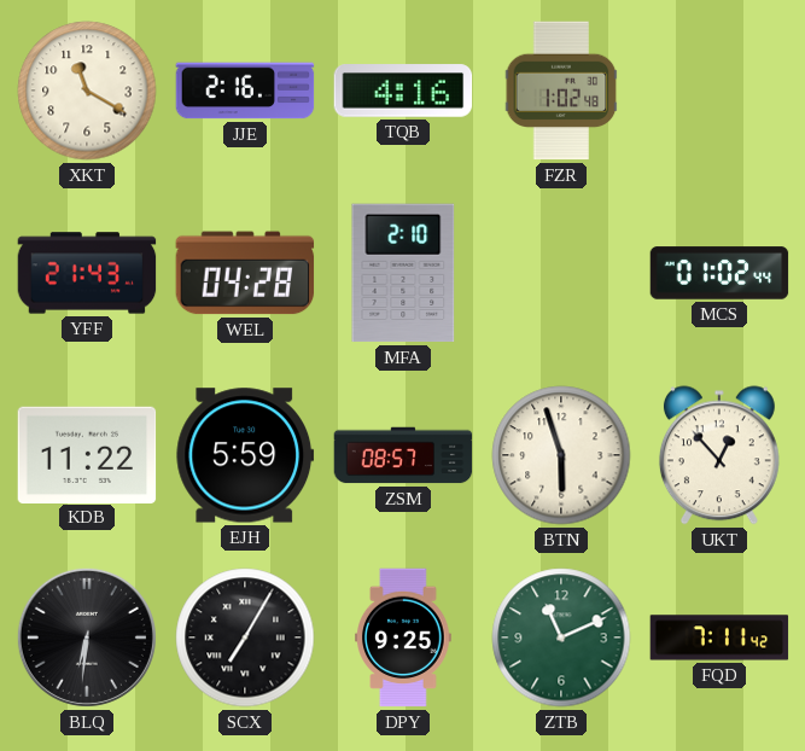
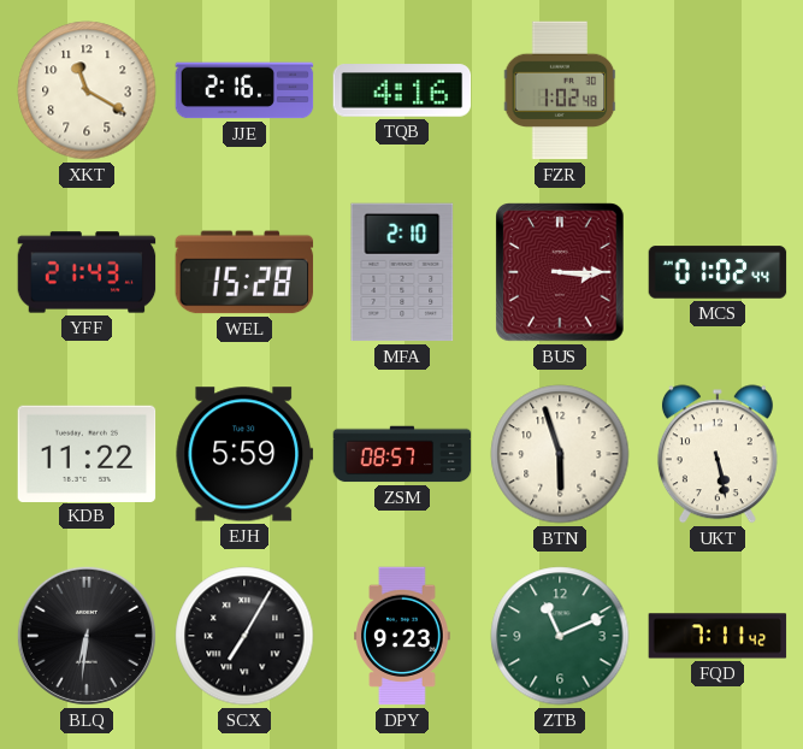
WEL: 04:28 -> 15:28
BUS: none -> 3:15
UKT: 12:53 -> 5:28
DPY: 9:25 -> 9:23
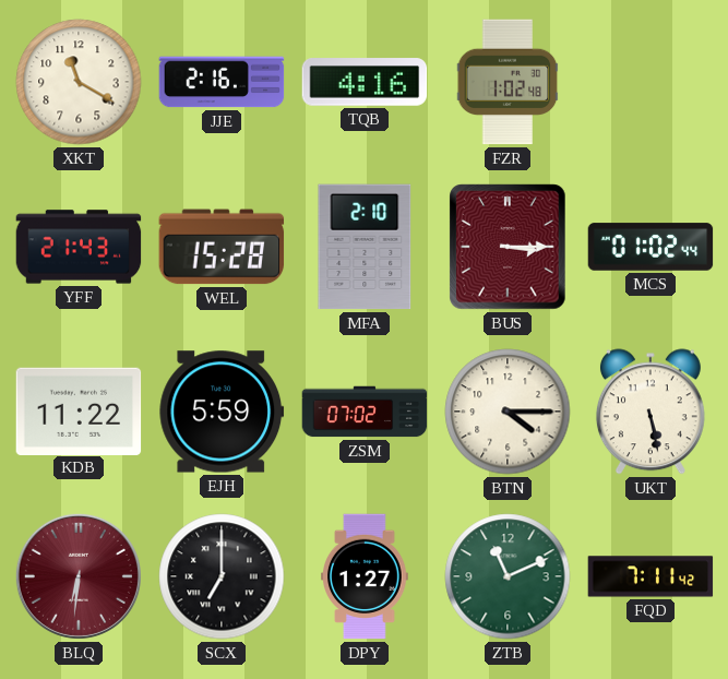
ZSM: 08:57 -> 07:02
BTN: 5:57 -> 4:15
BLQ dial: black -> burgundy
SCX: 7:05 -> 7:00
DPY: 9:23 -> 1:27
